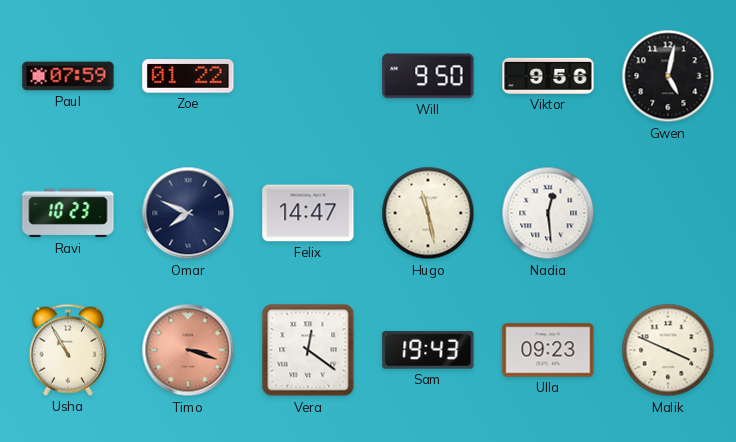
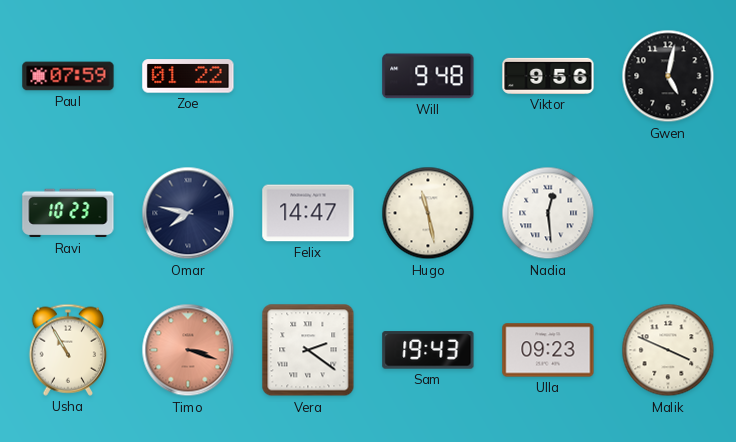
Will: 9:50 -> 9:48
Omar: 7:49 -> 7:47
Vera: 12:21 -> 2:21
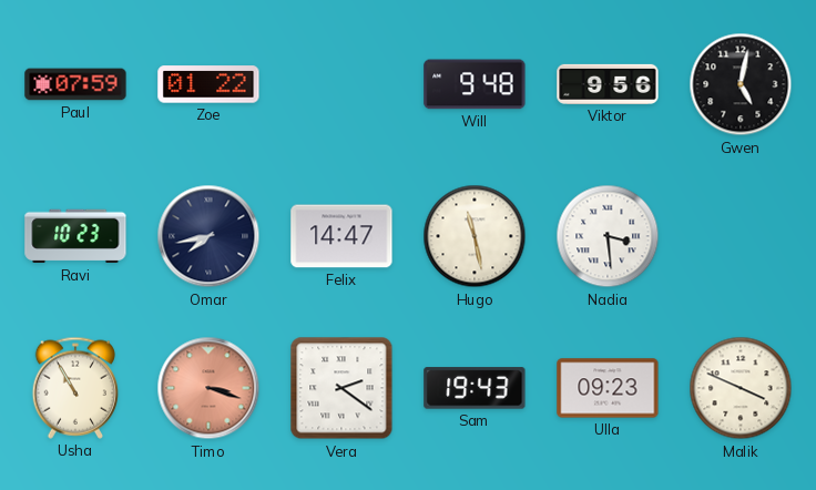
Omar: 7:47 -> 7:43
Nadia: 12:29 -> 3:29
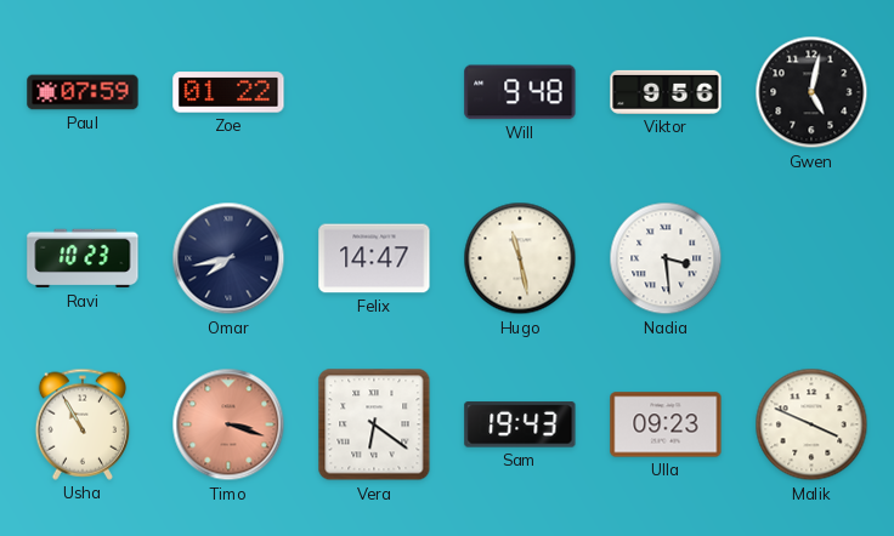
Vera: 2:21 -> 6:21
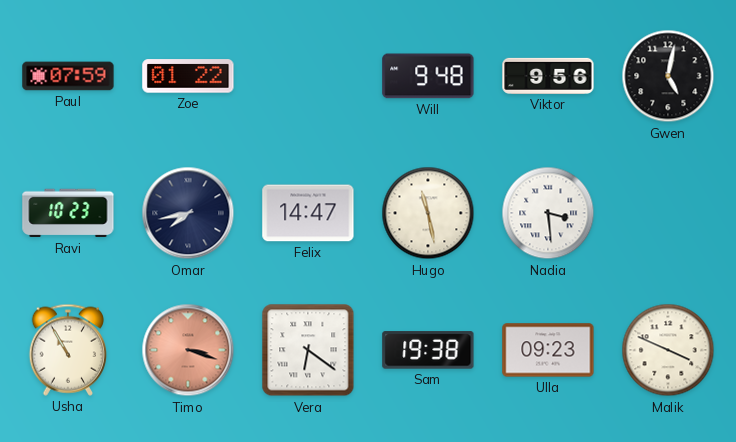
Sam: 19:43 -> 19:38
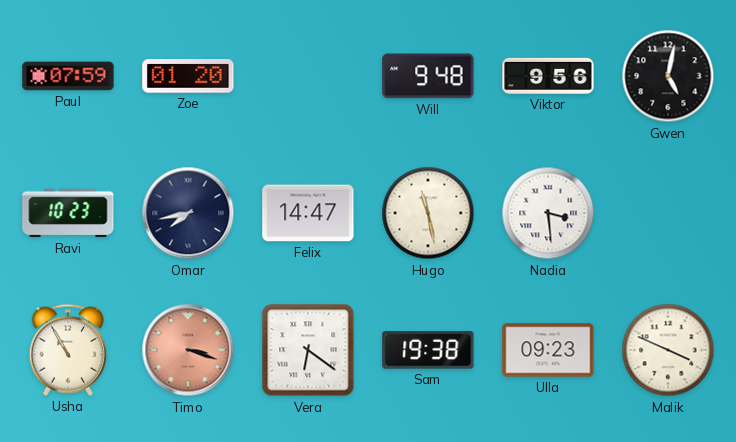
Zoe: 01:22 -> 01:20
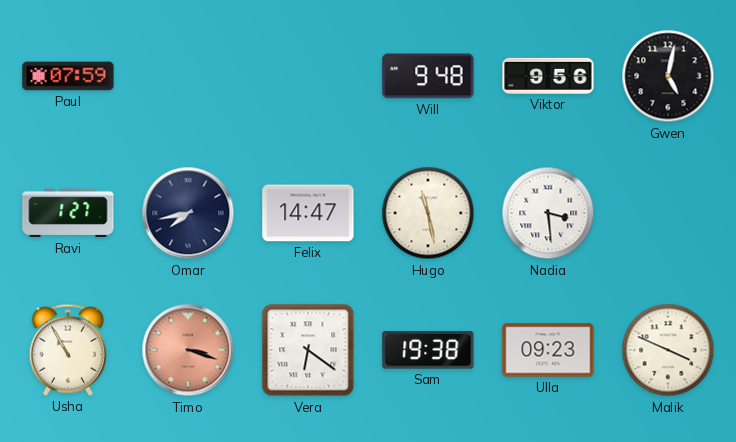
Zoe: 01:20 -> none
Ravi: 10:23 -> 1:27
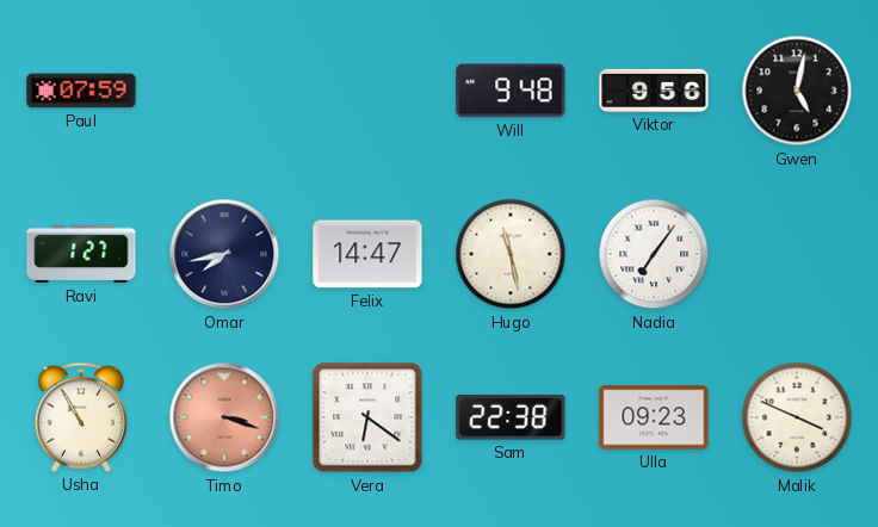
Nadia: 3:29 -> 7:06
Sam: 19:38 -> 22:38
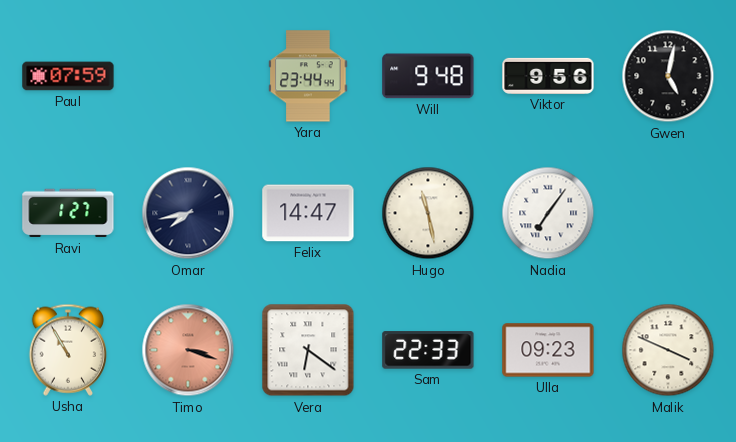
Yara: none -> 23:44
Sam: 22:38 -> 22:33
